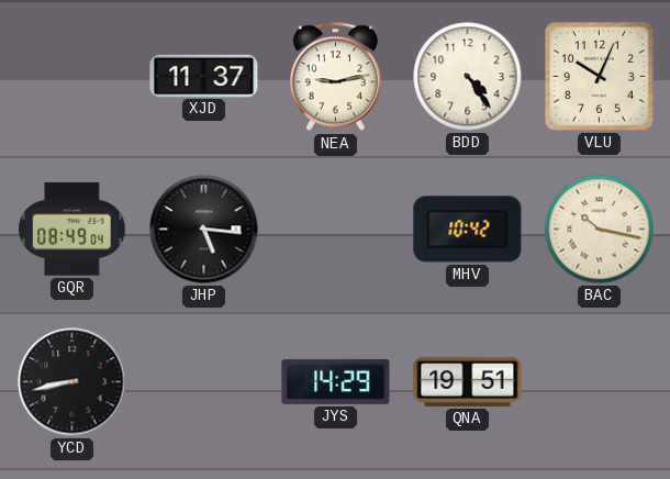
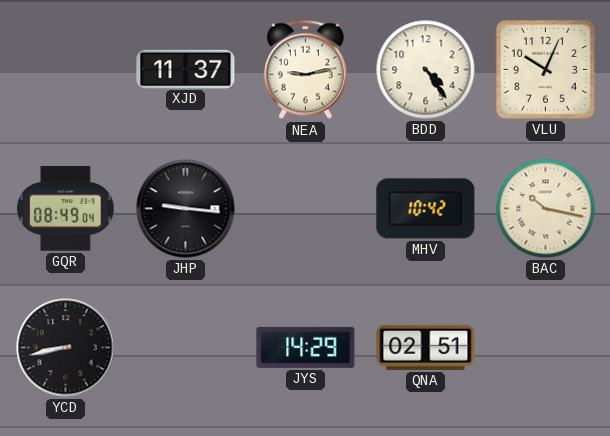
JHP: 5:16 -> 9:16
QNA: 19:51 -> 02:51
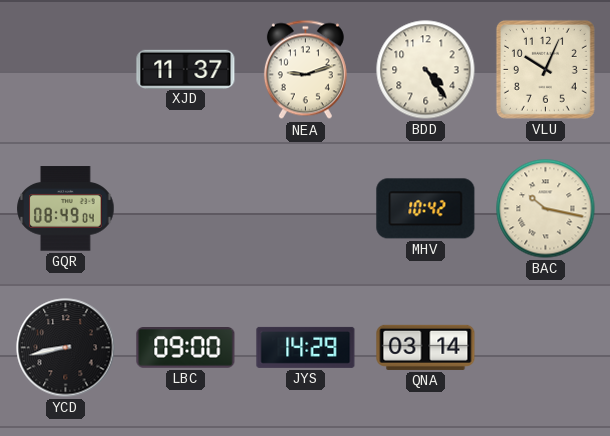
NEA: 9:13 -> 9:12
JHP: 9:16 -> none
LBC: none -> 09:00
QNA: 02:51 -> 03:14
